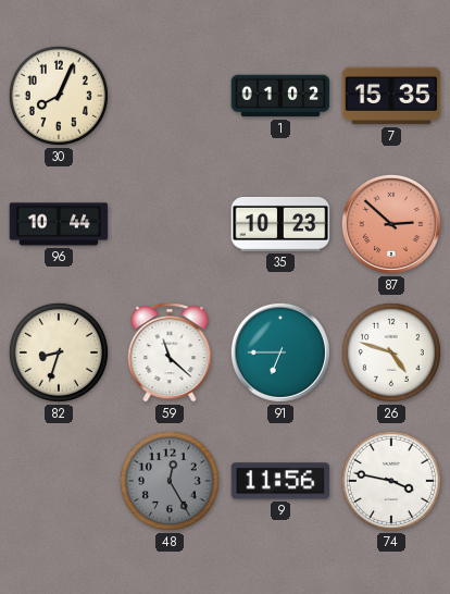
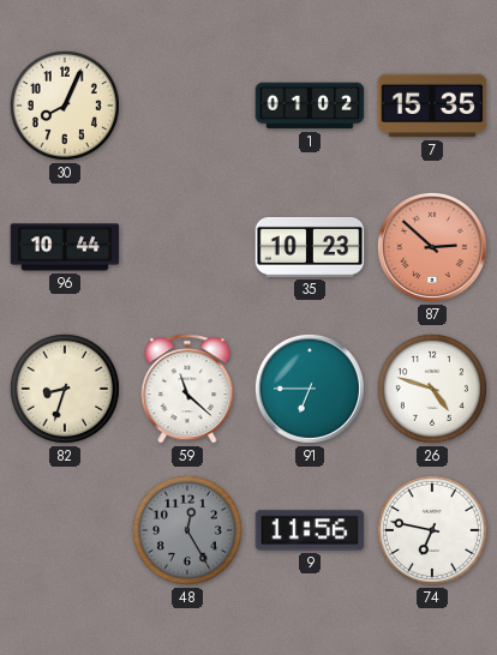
74: 3:47 -> 6:47
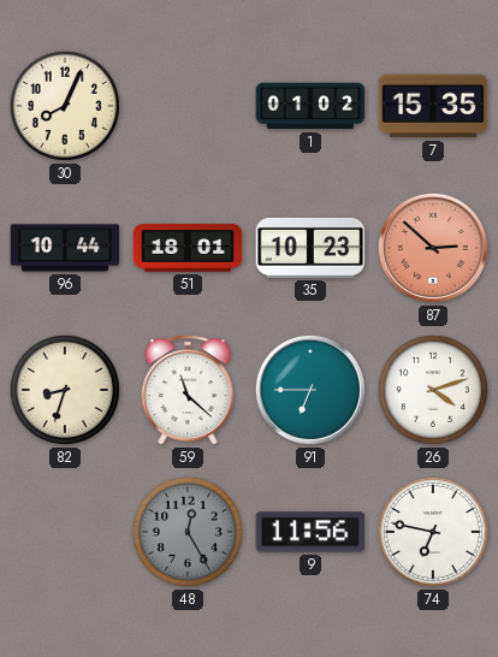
51: none -> 18:01
26: 4:48 -> 4:12
